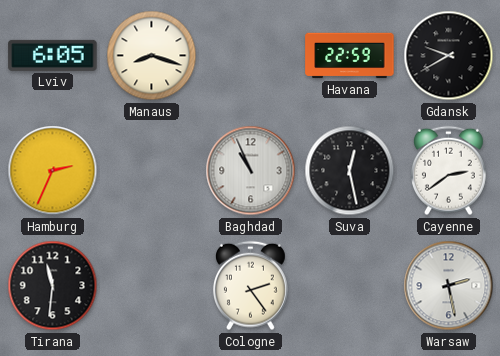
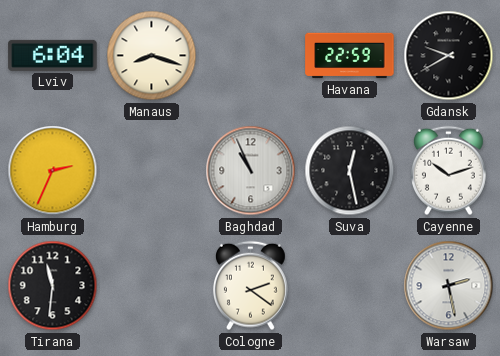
Lviv: 6:05 -> 6:04
Cayenne: 2:39 -> 10:12
Cologne: 2:24 -> 2:21
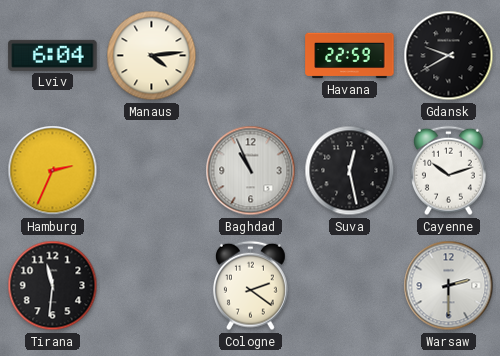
Manaus: 8:18 -> 4:14
Warsaw: 2:28 -> 2:30
